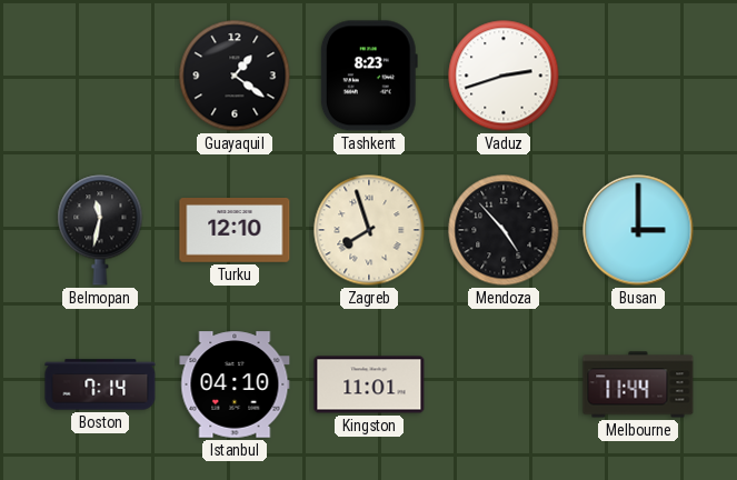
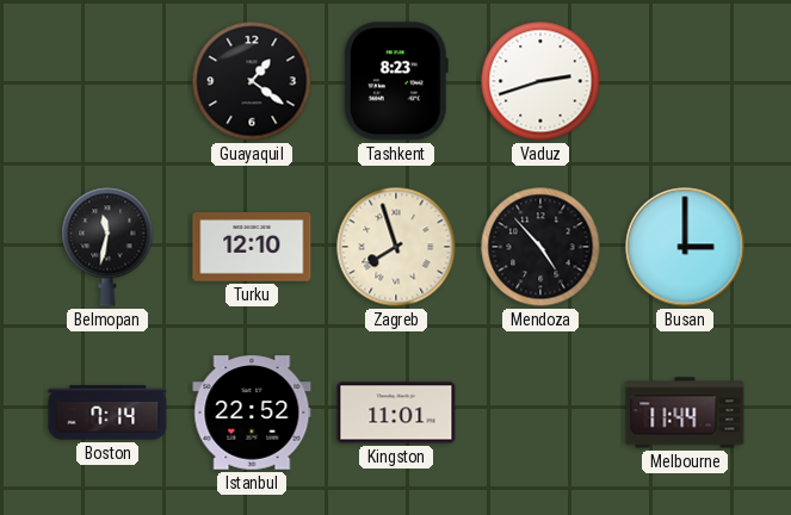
Istanbul: 04:10 -> 22:52
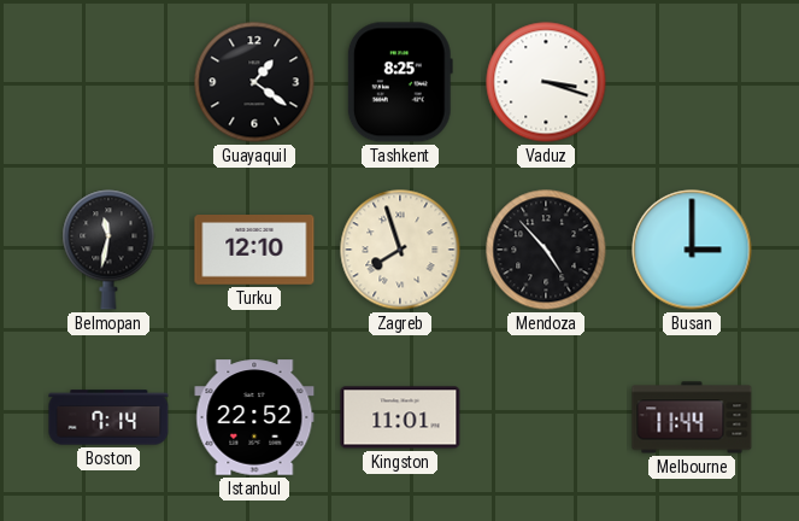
Tashkent: 8:23 -> 8:25
Vaduz: 2:42 -> 3:18
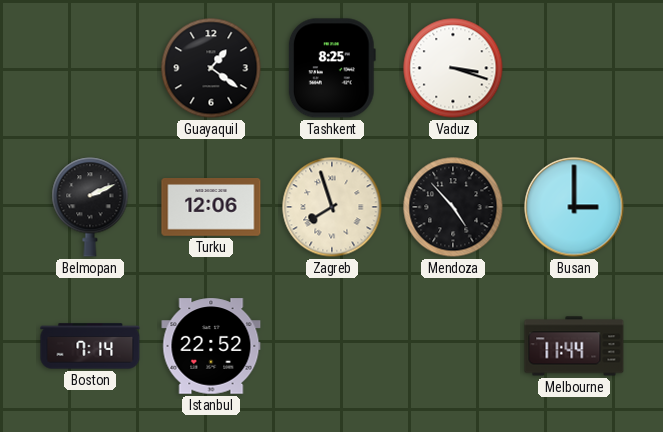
Belmopan: 11:32 -> 2:11
Turku: 12:10 -> 12:06
Kingston: 11:01 -> none
